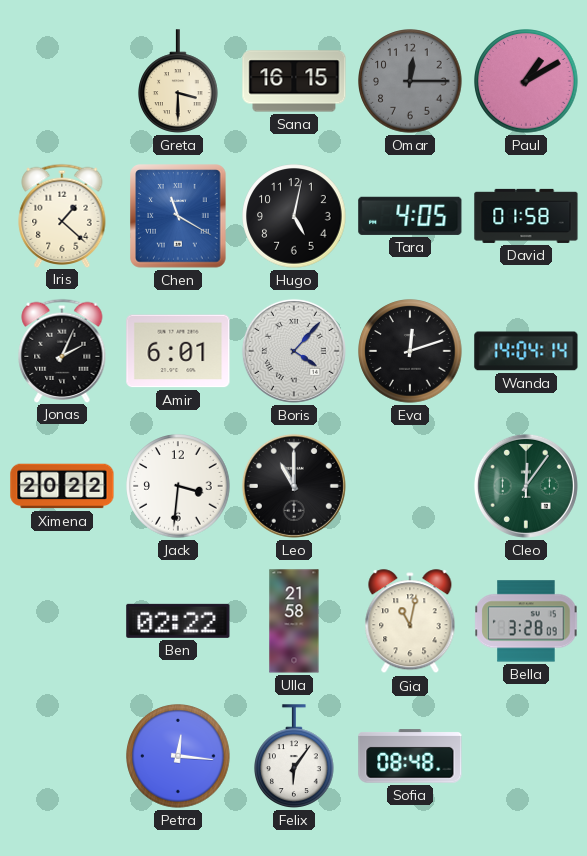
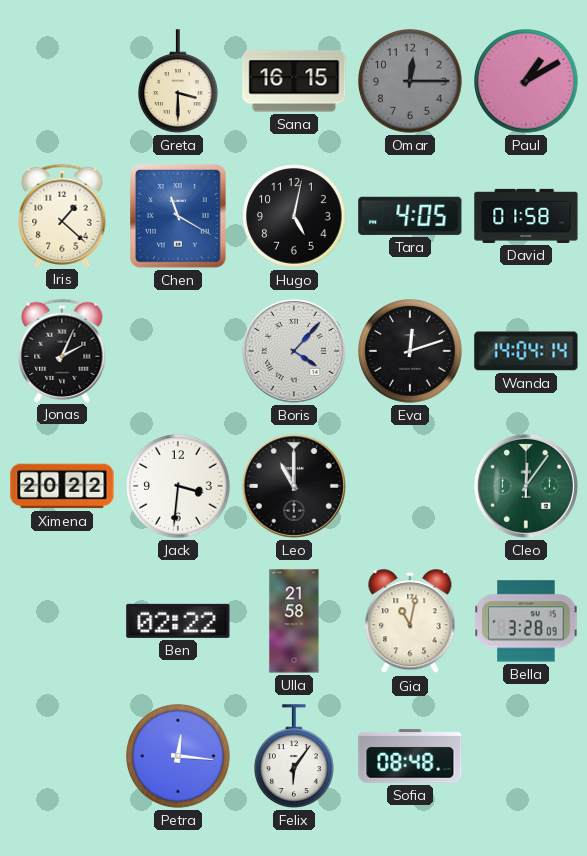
Amir: 6:01 -> none
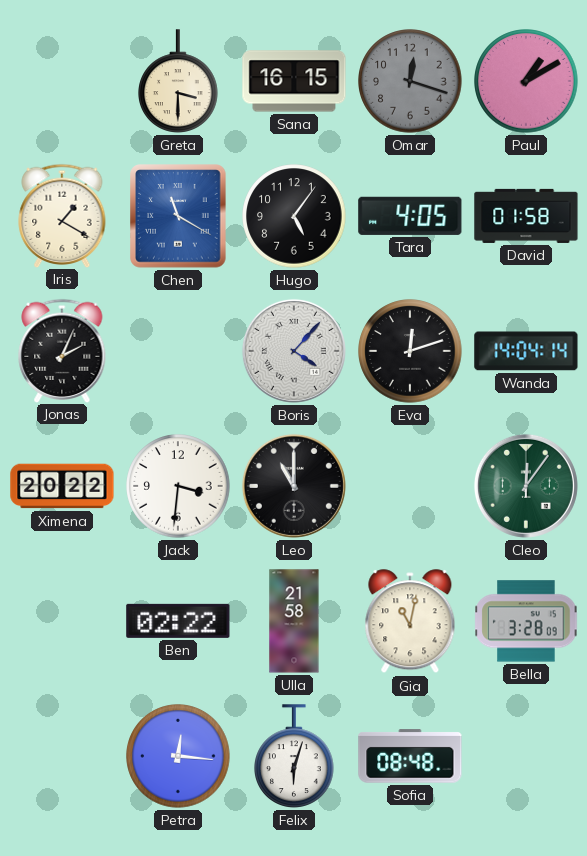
Omar: 12:15 -> 12:18
Iris: 1:22 -> 1:20
Hugo: 5:02 -> 5:06
Felix: 6:06 -> 6:03
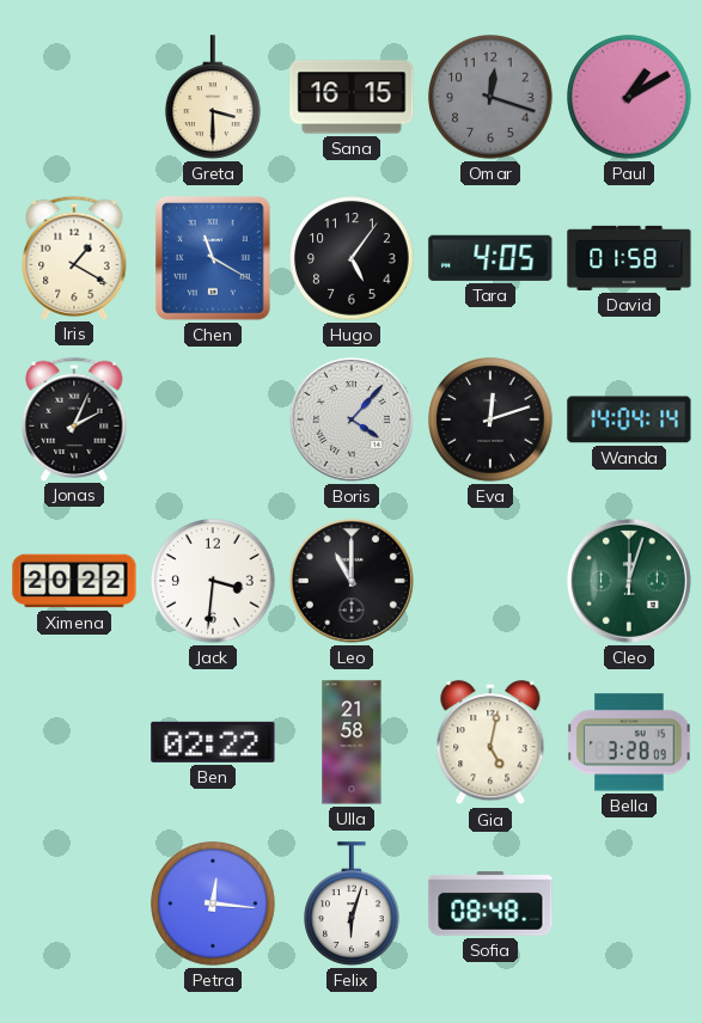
Cleo: 12:06 -> 12:03
Gia: 11:02 -> 5:02
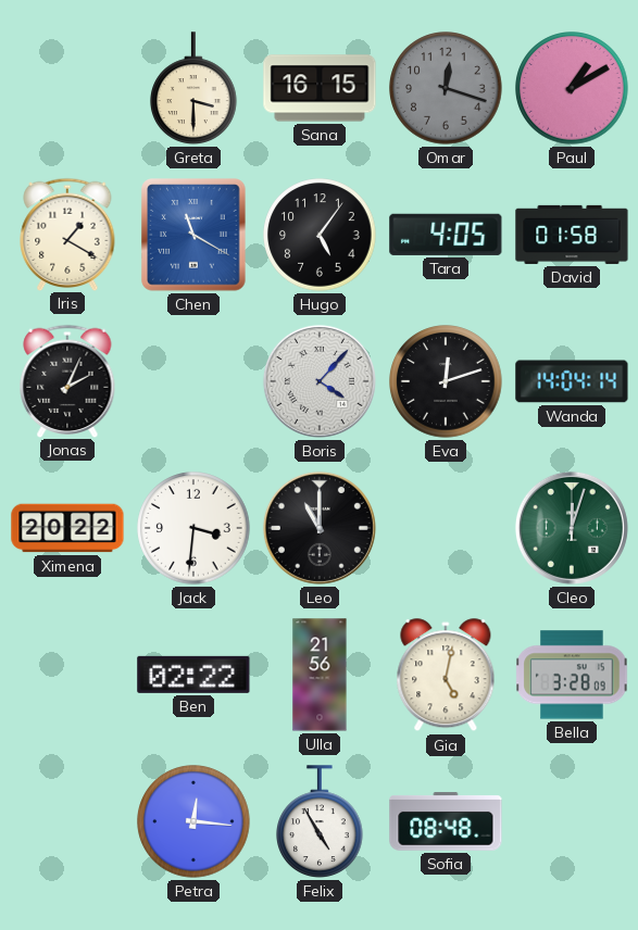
Ulla: 21:58 -> 21:56
Felix: 6:03 -> 4:55
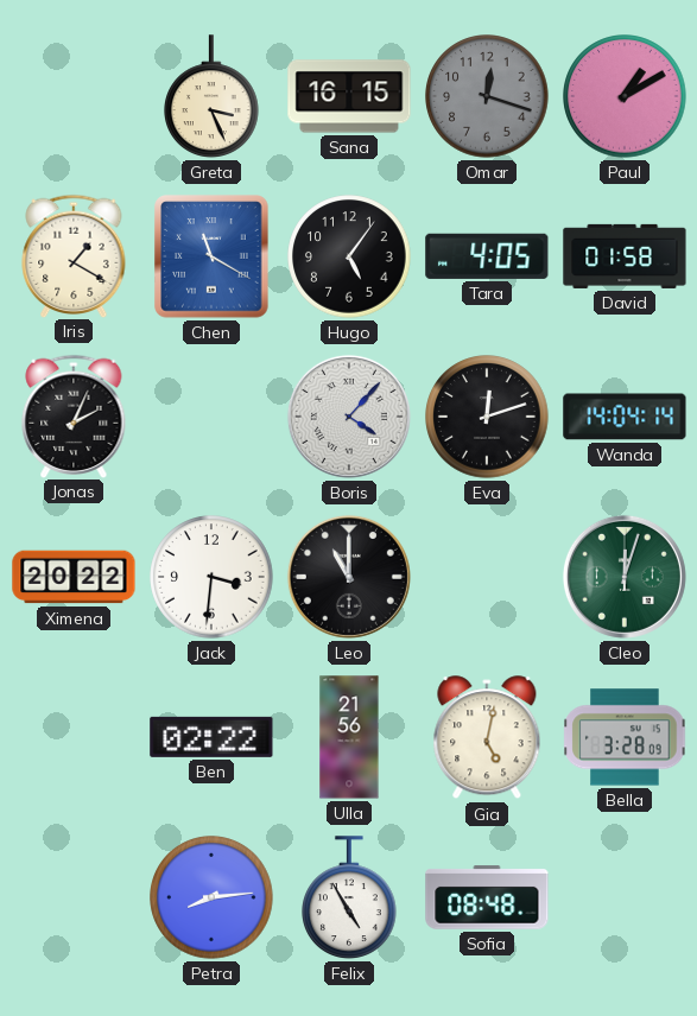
Greta: 3:30 -> 3:26
Petra: 12:16 -> 8:14
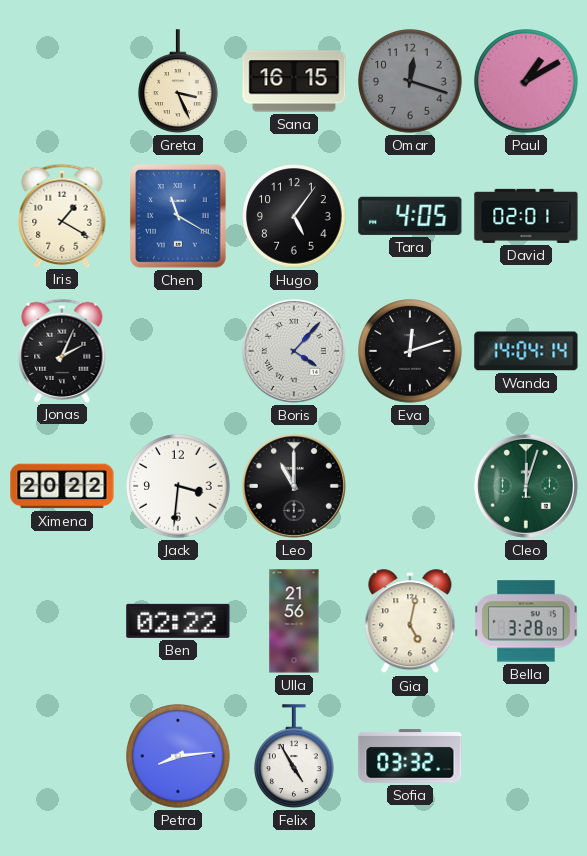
David: 01:58 -> 02:01
Sofia: 08:48 -> 03:32
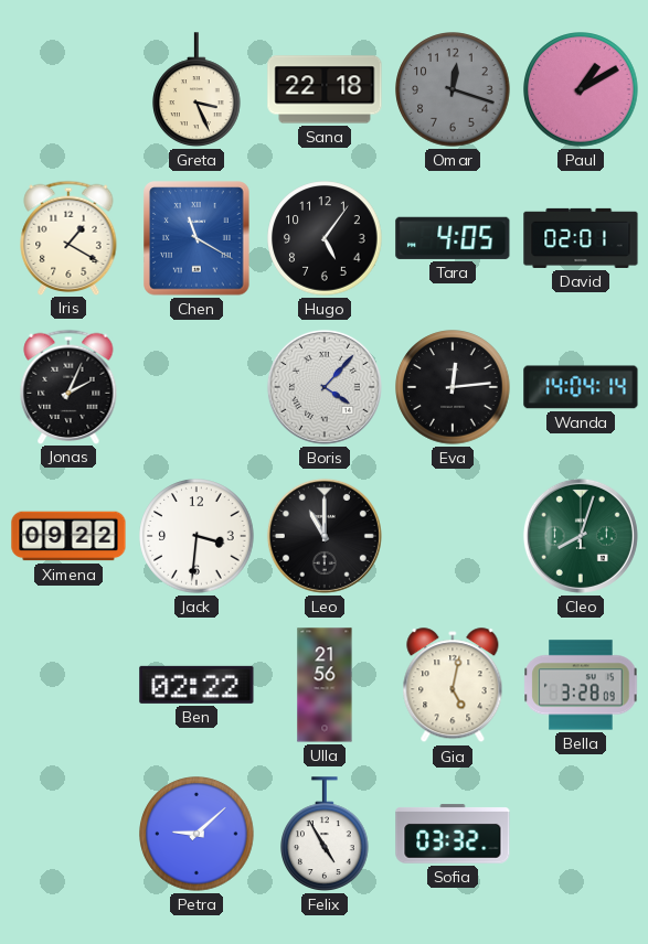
Sana: 16:15 -> 22:18
Eva: 12:12 -> 12:14
Ximena: 20:22 -> 09:22
Cleo: 12:03 -> 8:03
Petra: 8:14 -> 9:08
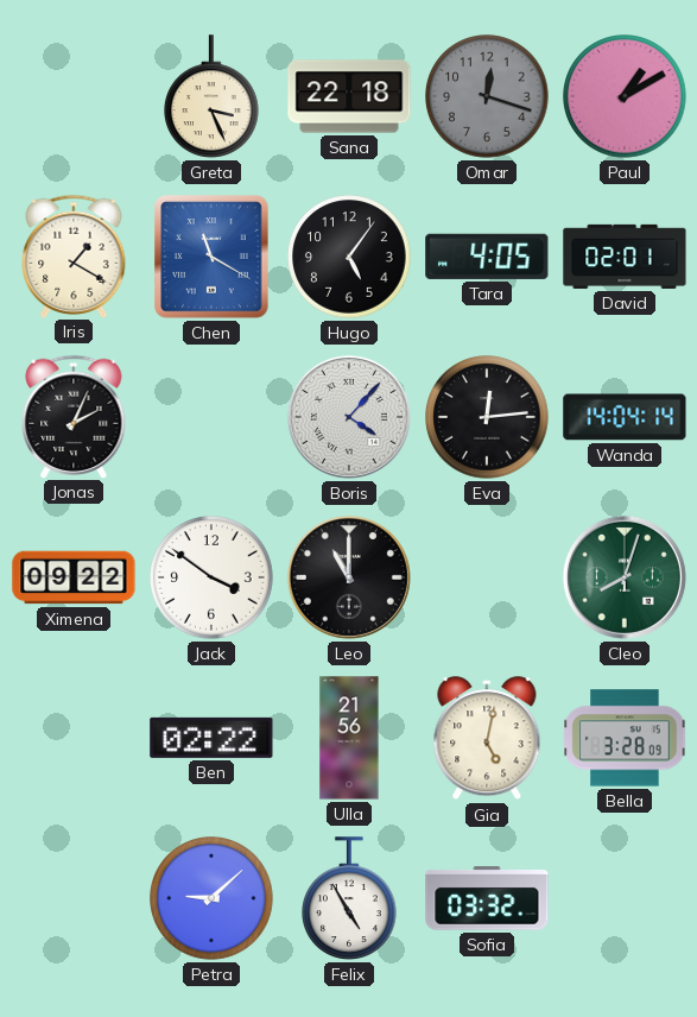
Jack: 3:31 -> 3:51
